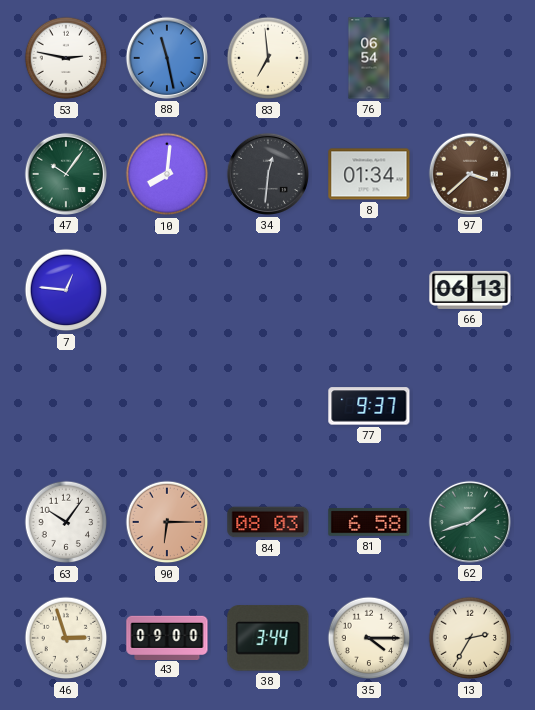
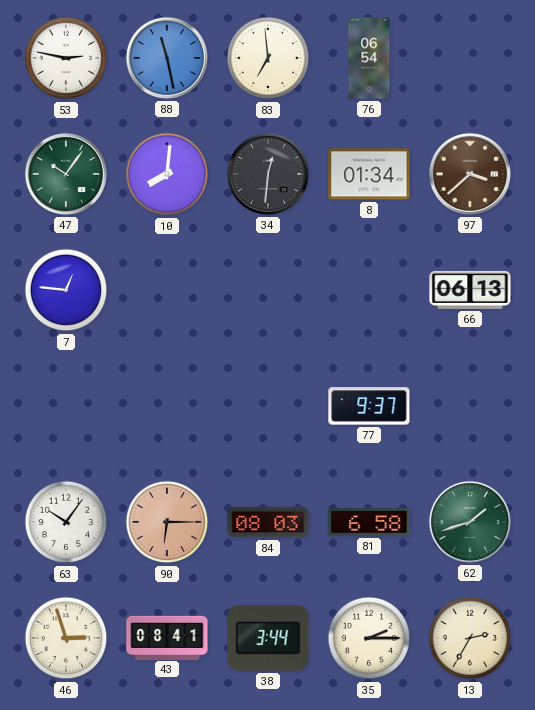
43: 09:00 -> 08:41
35: 4:15 -> 2:15
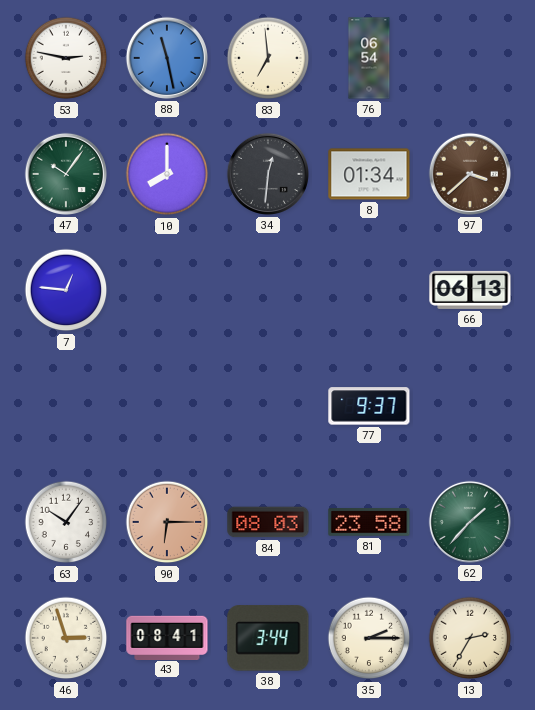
10: 8:01 -> 8:00
81: 6:58 -> 23:58
62: 1:42 -> 1:37
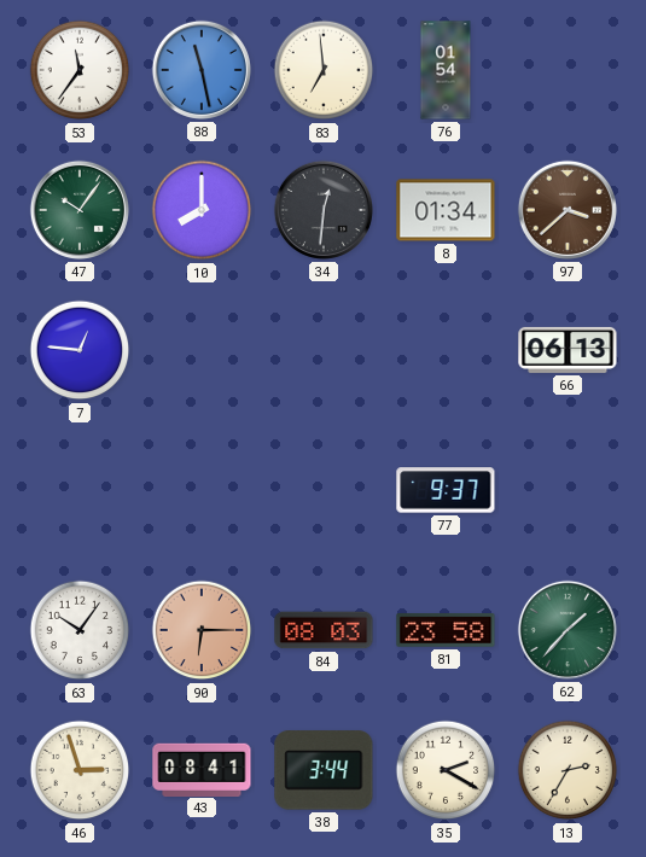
53: 2:47 -> 11:36
76: 06:54 -> 01:54
35: 2:15 -> 2:20
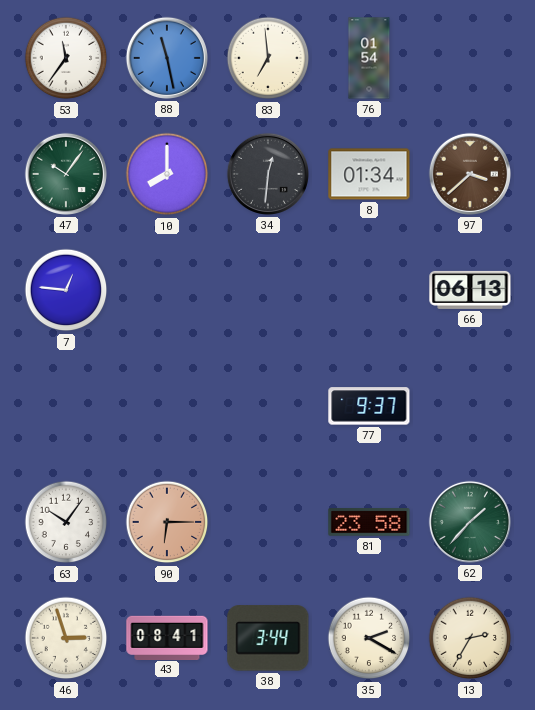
84: 08:03 -> none
